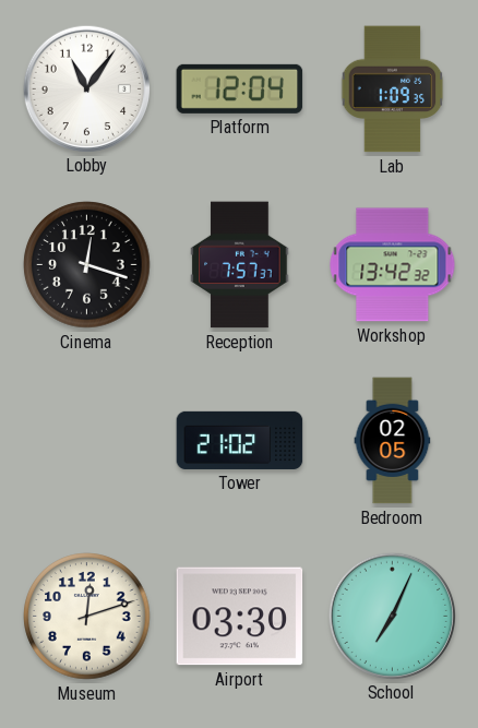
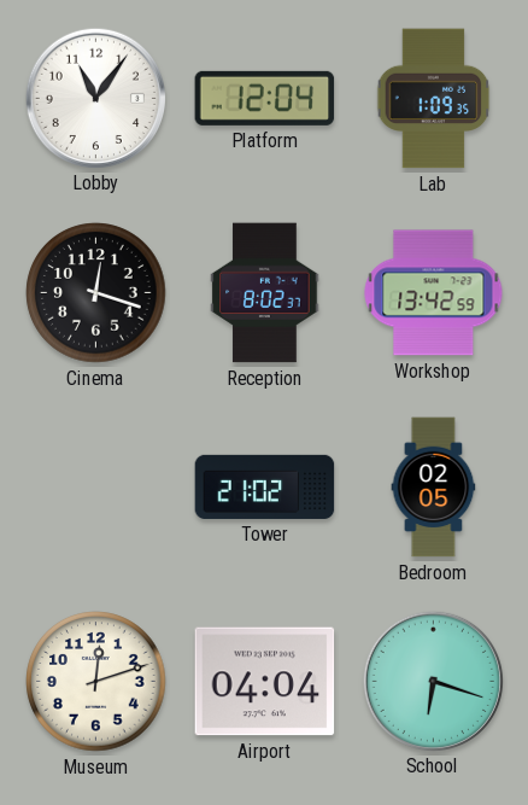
Reception: 7:57 -> 8:02
Workshop: 13:42:32 -> 13:42:59
Airport: 03:30 -> 04:04
School: 7:04 -> 6:18
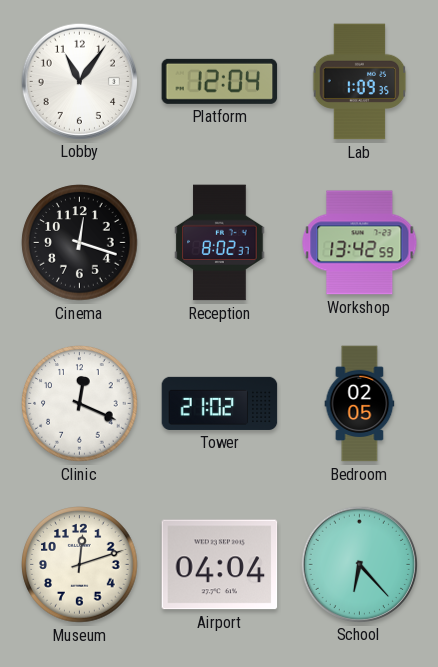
Clinic: none -> 12:19
School: 6:18 -> 6:23
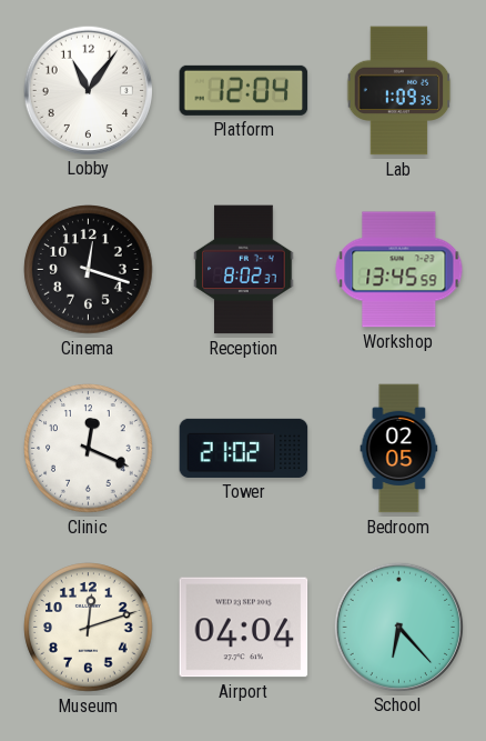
Workshop: 13:42 -> 13:45
